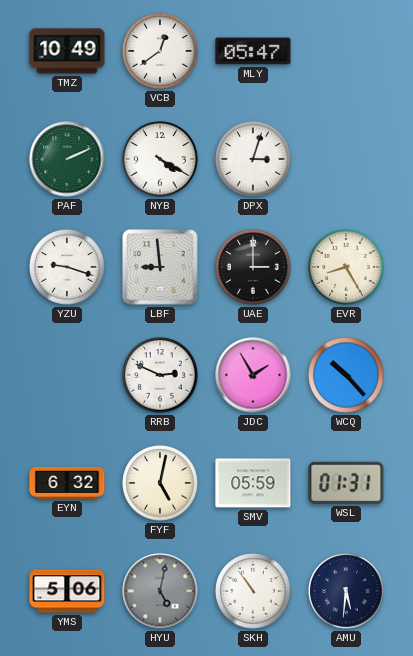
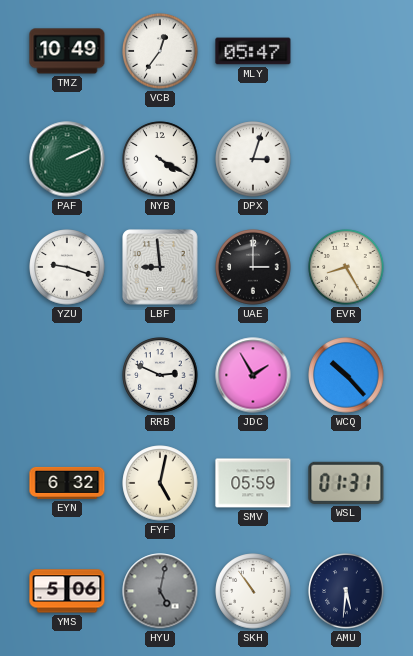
VCB: 12:39 -> 12:36
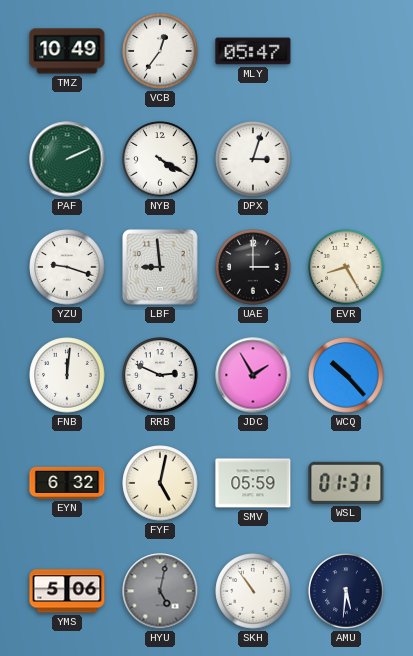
FNB: none -> 12:01
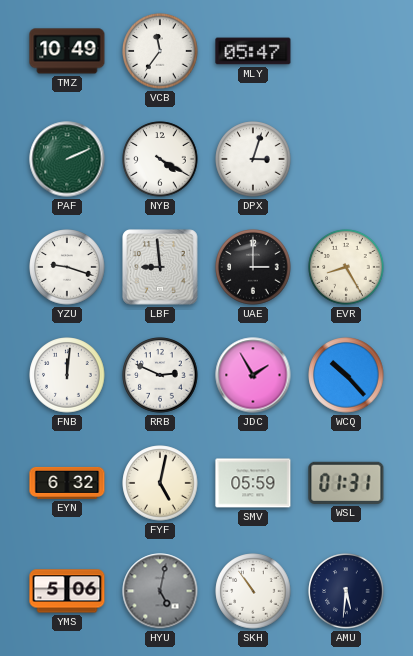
VCB: 12:36 -> 11:36
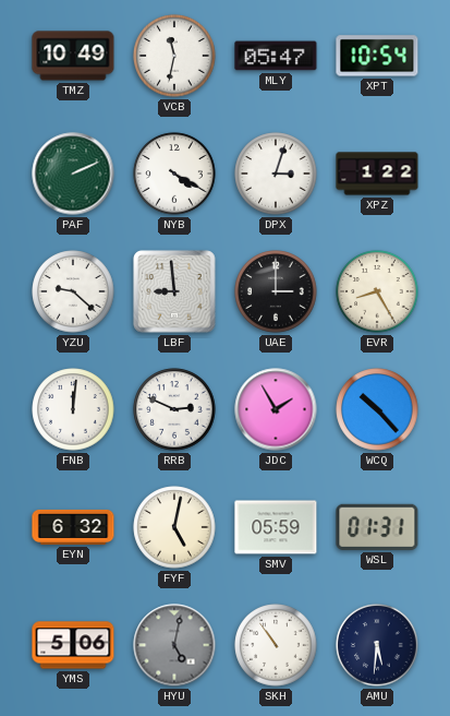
VCB: 11:36 -> 11:32
XPT: none -> 10:54
XPZ: none -> 1:22
YZU: 9:18 -> 9:22
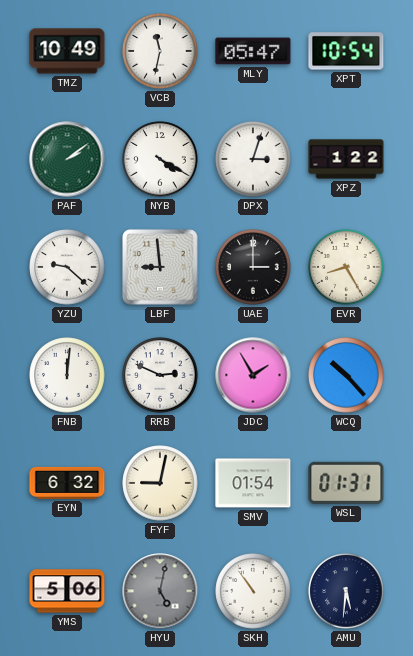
PAF: 2:11 -> 2:09
FYF: 5:02 -> 9:02
SMV: 05:59 -> 01:54
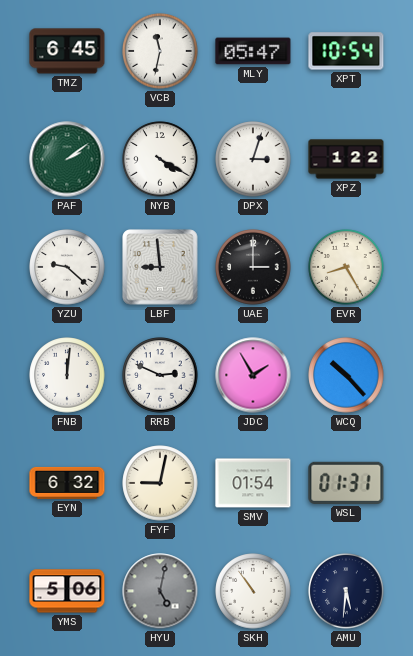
TMZ: 10:49 -> 6:45
